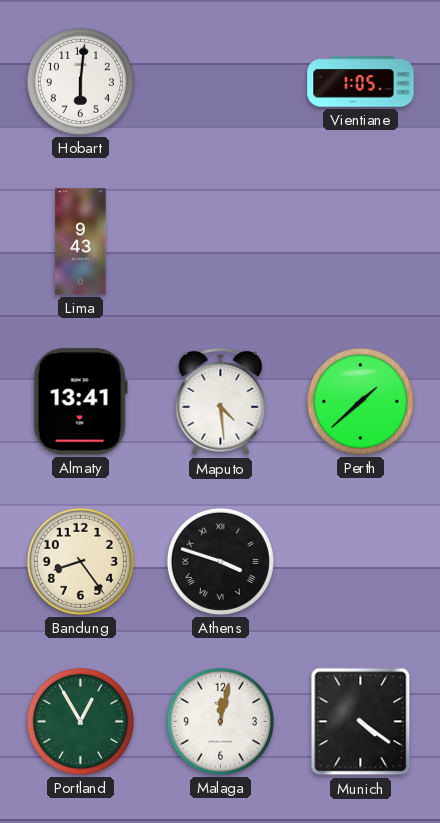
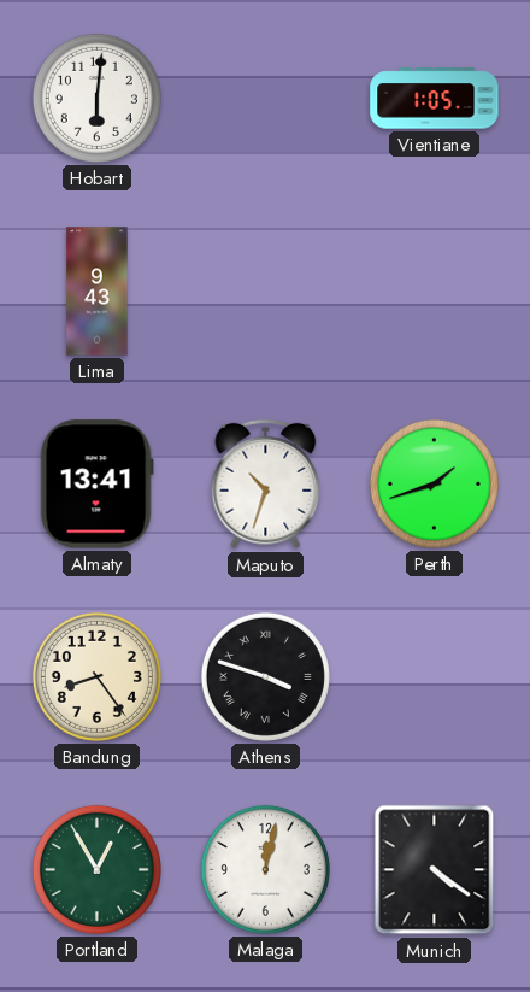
Maputo: 4:29 -> 10:33
Perth: 1:38 -> 1:42
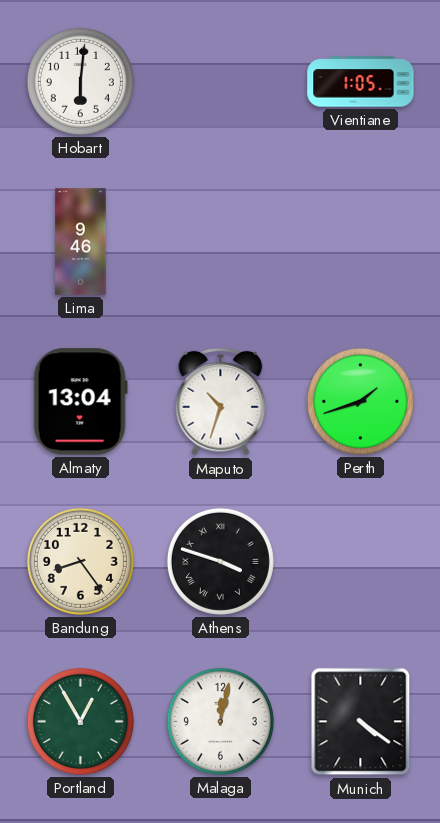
Lima: 9:43 -> 9:46
Almaty: 13:41 -> 13:04
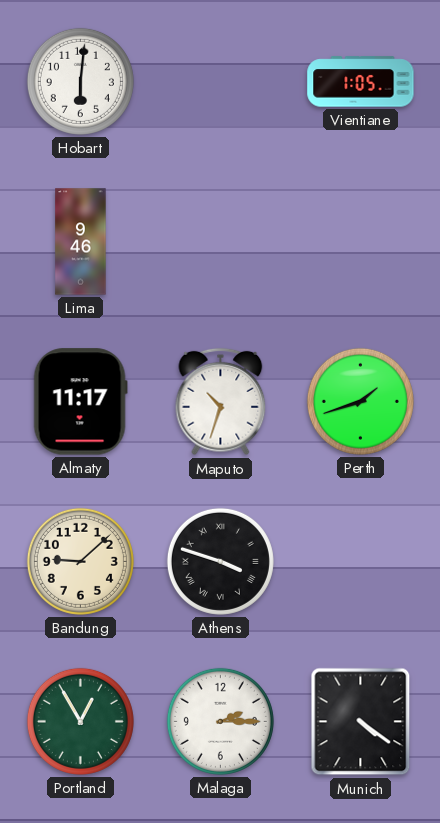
Almaty: 13:04 -> 11:17
Bandung: 8:24 -> 9:08
Malaga: 12:02 -> 2:15
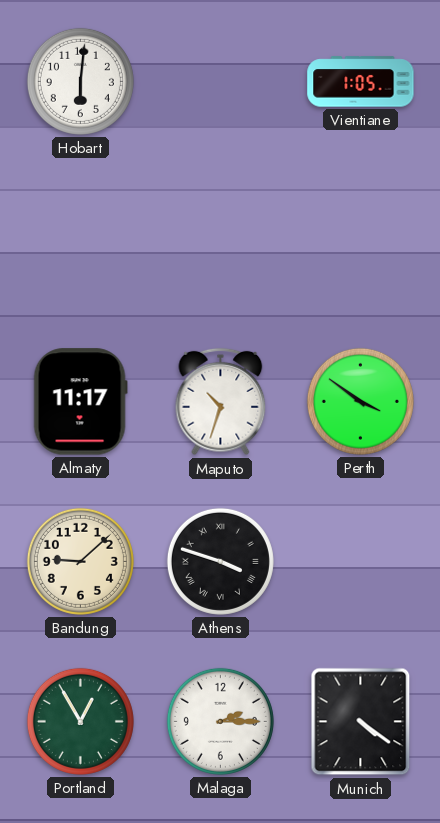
Lima: 9:46 -> none
Perth: 1:42 -> 3:51
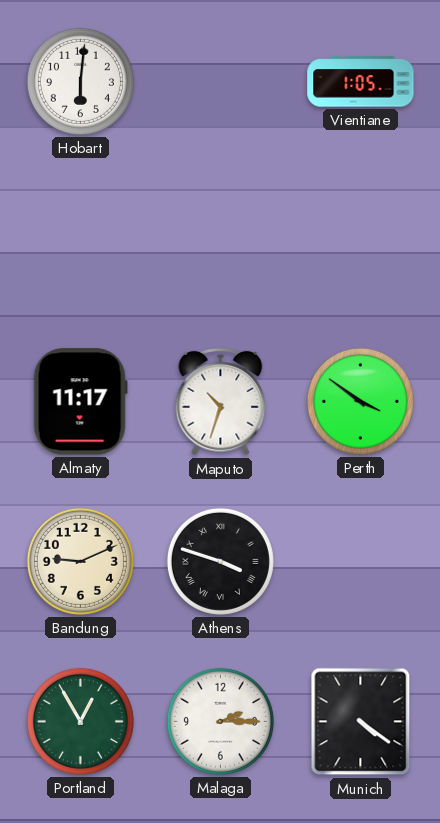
Bandung: 9:08 -> 9:11
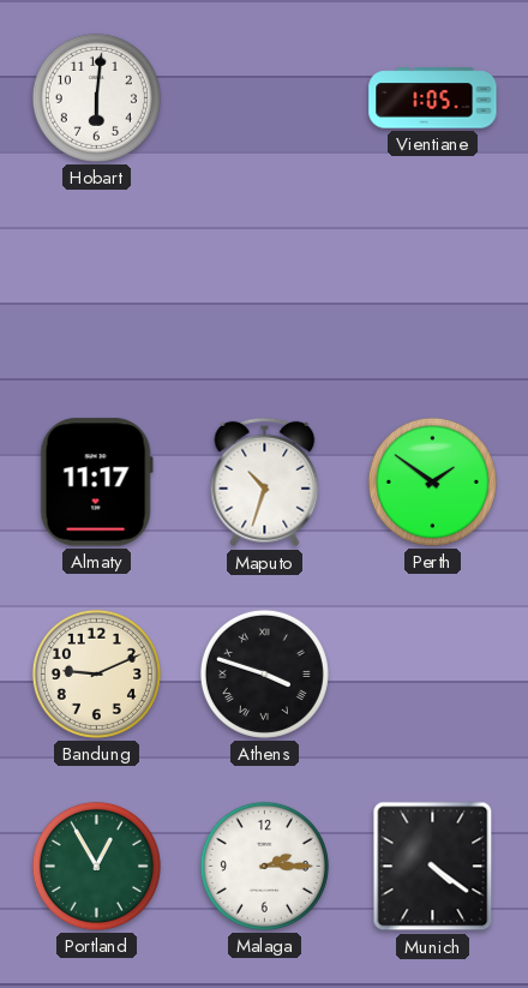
Perth: 3:51 -> 1:51
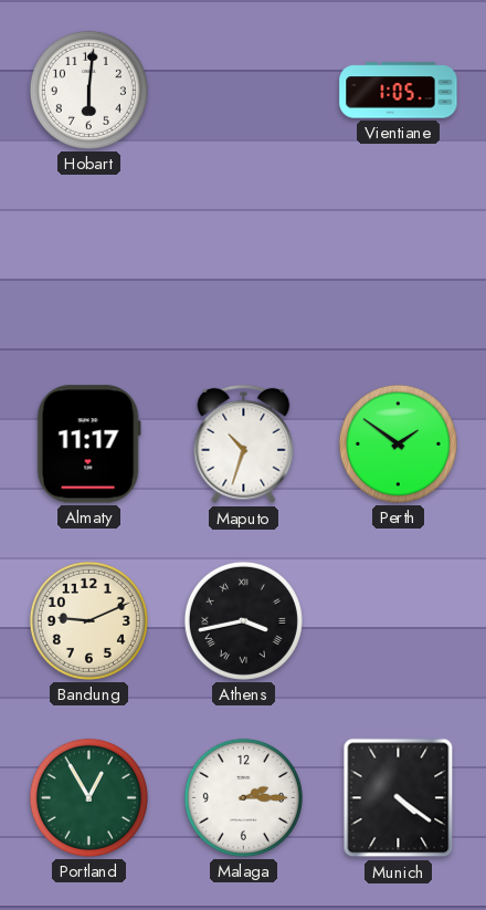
Athens: 3:48 -> 3:43
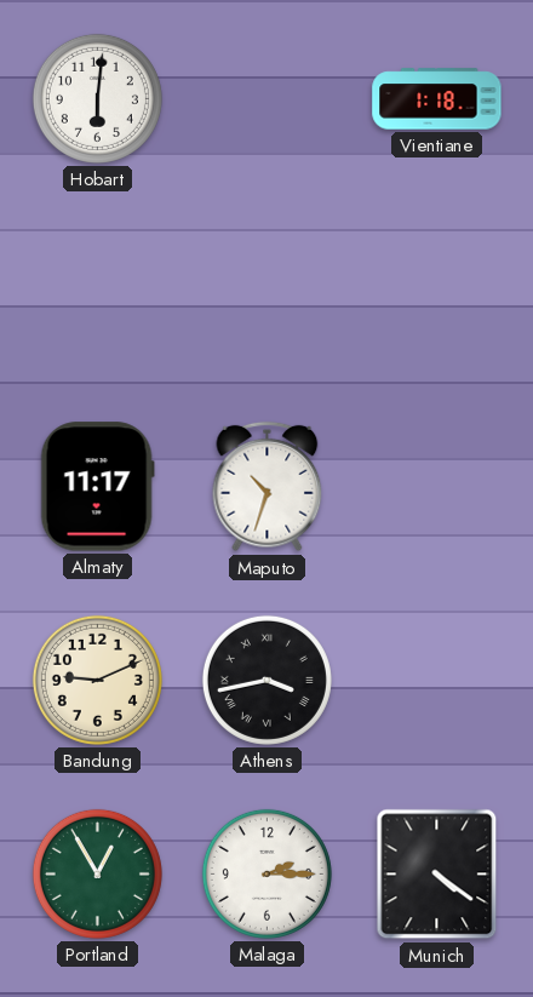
Vientiane: 1:05 -> 1:18
Perth: 1:51 -> none
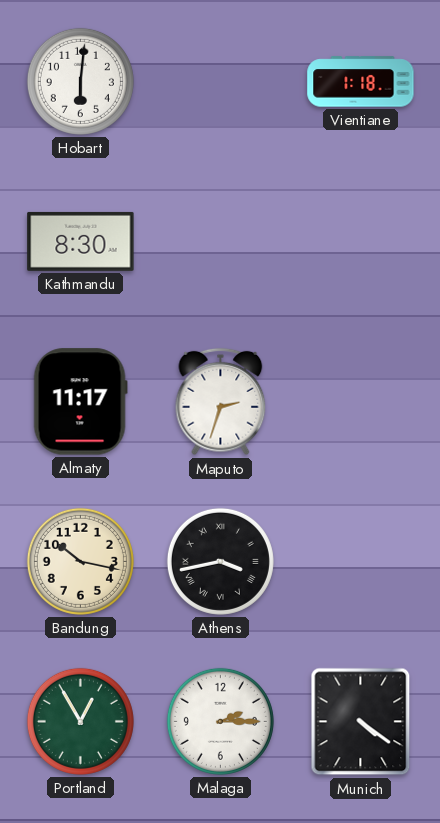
Kathmandu: none -> 8:30
Maputo: 10:33 -> 2:33
Bandung: 9:11 -> 10:17
